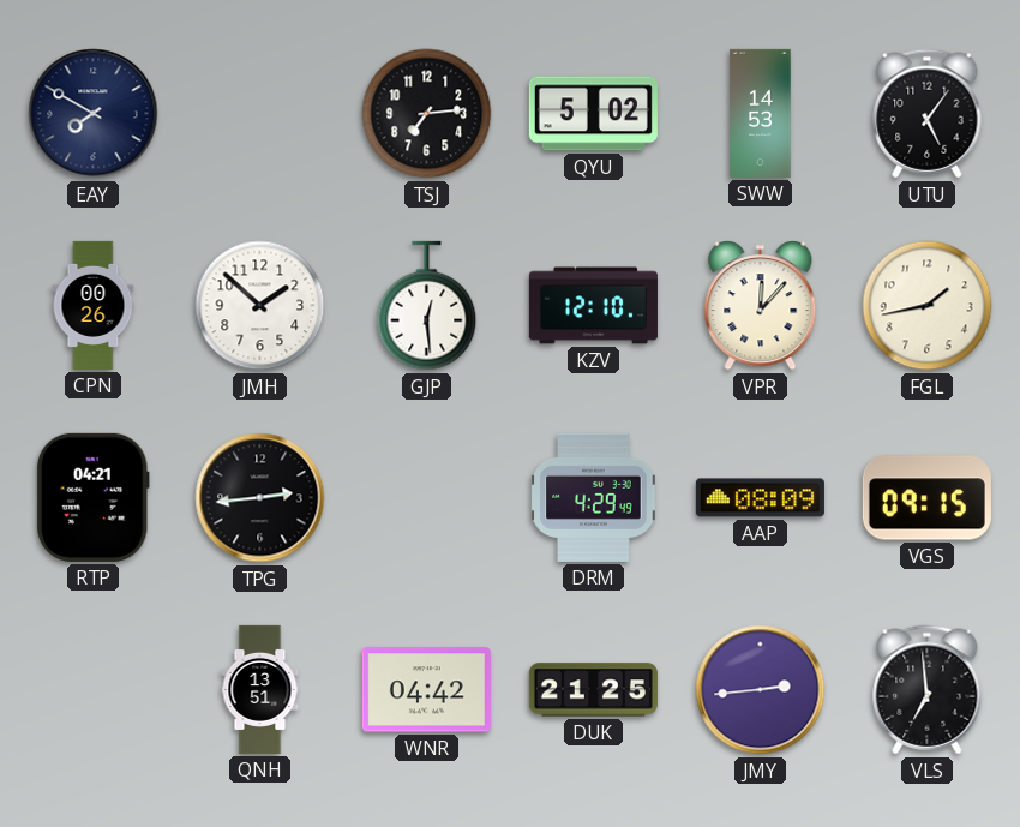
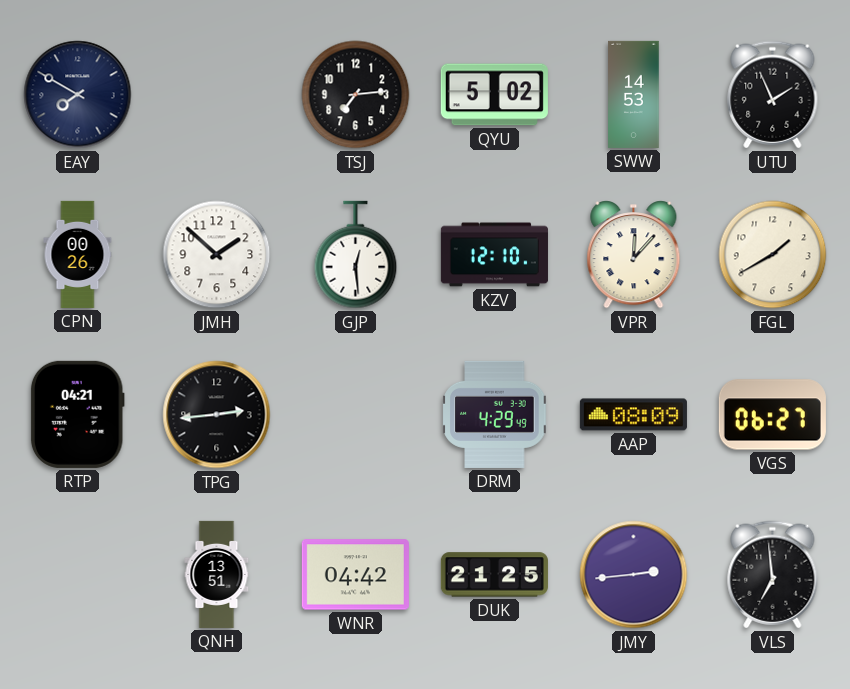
UTU: 5:06 -> 1:56
FGL: 1:43 -> 1:40
VGS: 09:15 -> 06:27
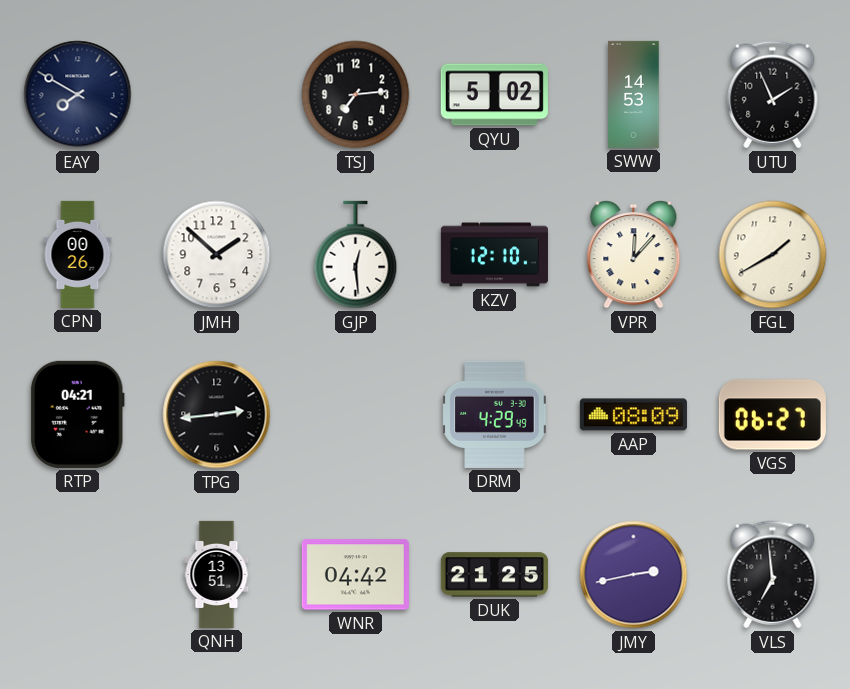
JMY: 2:44 -> 2:43
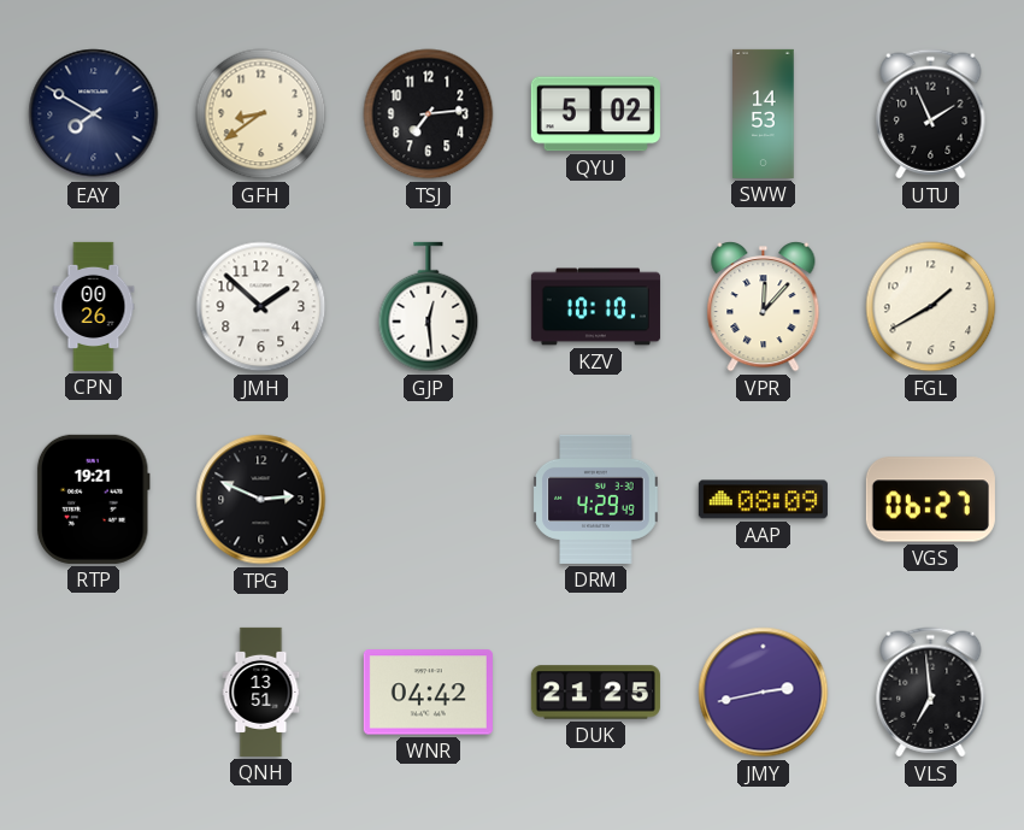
GFH: none -> 8:39
KZV: 12:10 -> 10:10
RTP: 04:21 -> 19:21
TPG: 2:44 -> 2:49
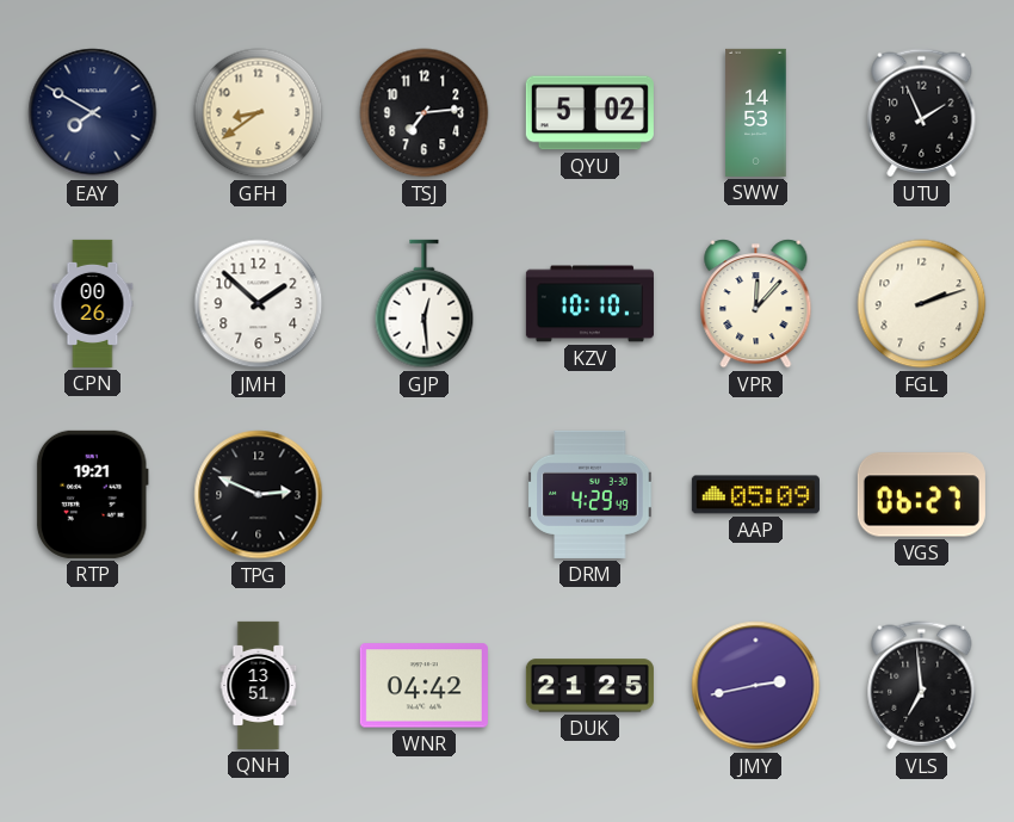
FGL: 1:40 -> 2:12
AAP: 08:09 -> 05:09
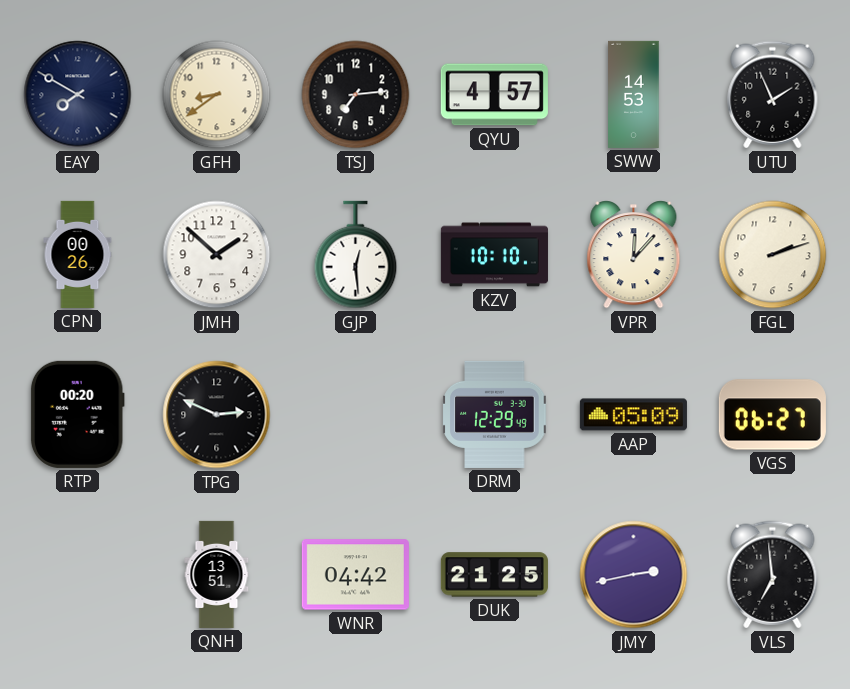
QYU: 5:02 -> 4:57
RTP: 19:21 -> 00:20
DRM: 4:29 -> 12:29
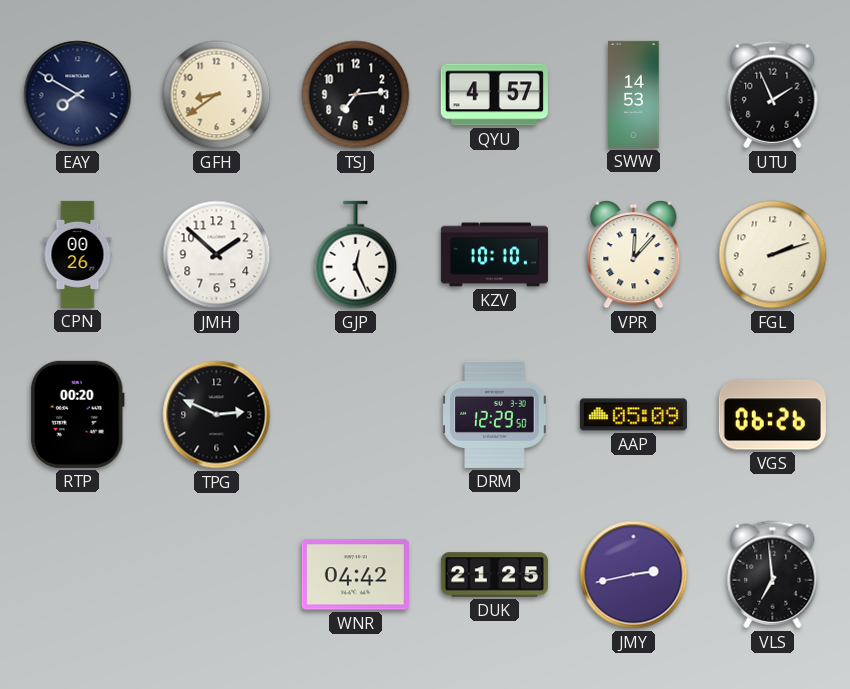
GJP: 12:29 -> 12:26
DRM: 12:29:49 -> 12:29:50
VGS: 06:27 -> 06:26
QNH: 13:51 -> none
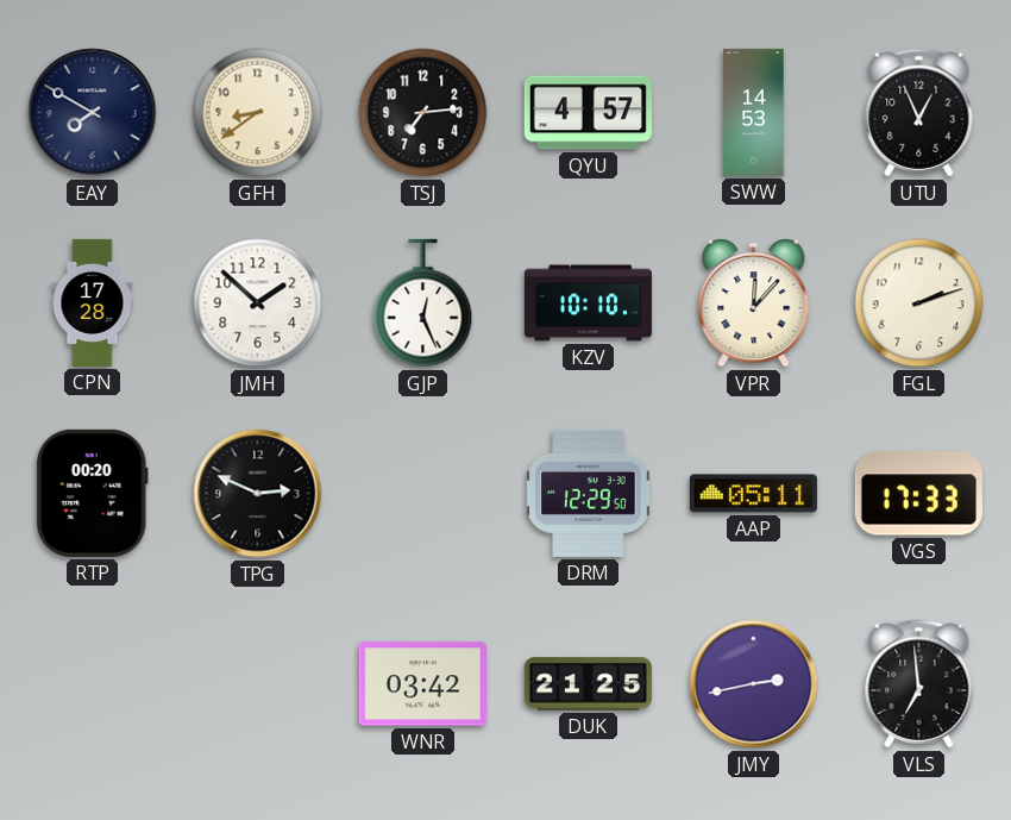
UTU: 1:56 -> 12:56
CPN: 00:26 -> 17:28
AAP: 05:09 -> 05:11
VGS: 06:26 -> 17:33
WNR: 04:42 -> 03:42
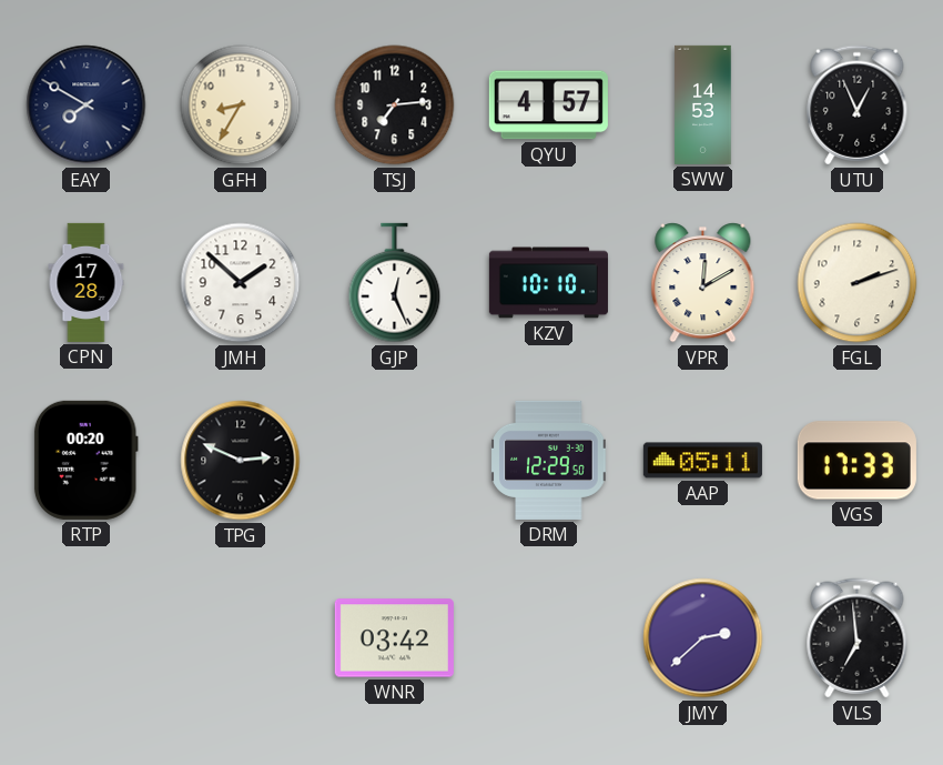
GFH: 8:39 -> 8:35
VPR: 12:07 -> 12:10
DUK: 21:25 -> none
JMY: 2:43 -> 2:38
